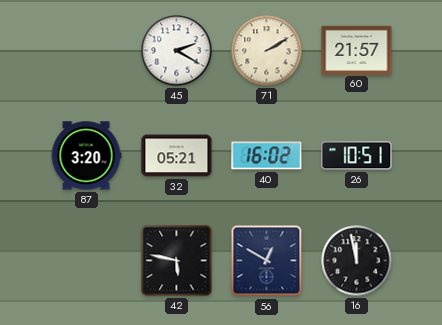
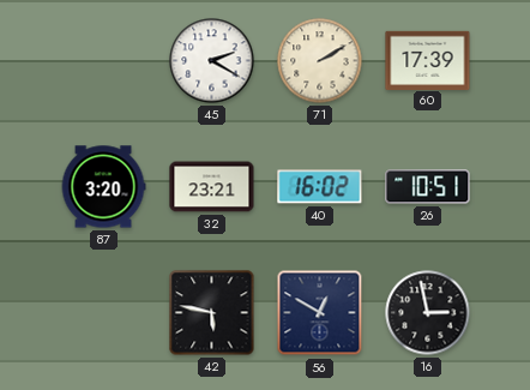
60: 21:57 -> 17:39
32: 05:21 -> 23:21
16: 11:58 -> 2:58
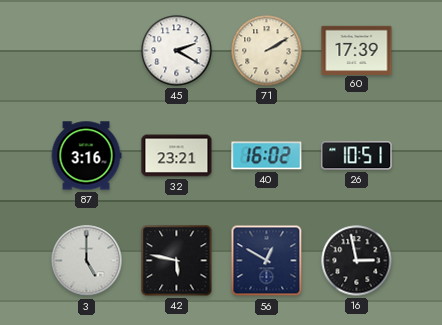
87: 3:20 -> 3:16
3: none -> 5:00
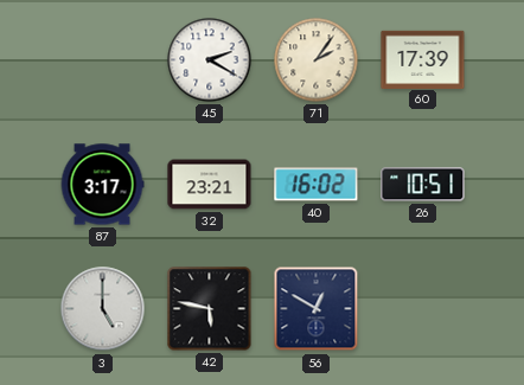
71: 2:10 -> 2:06
87: 3:16 -> 3:17
16: 2:58 -> none
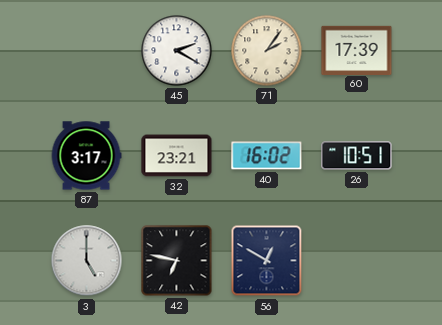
42: 5:47 -> 6:47
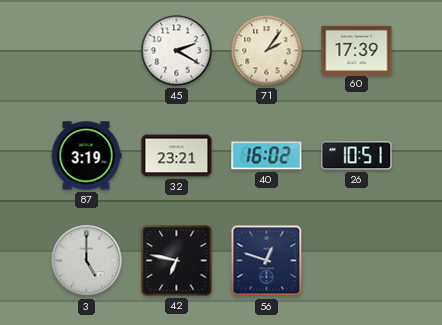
87: 3:17 -> 3:19
56: 12:50 -> 12:48
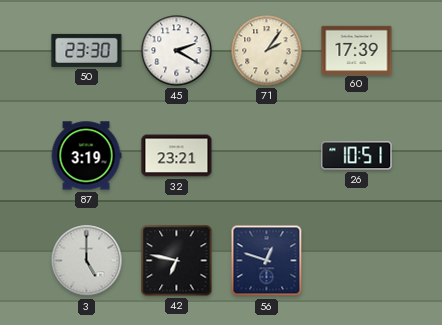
50: none -> 23:30
40: 16:02 -> none
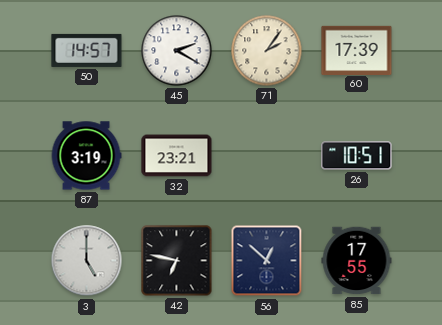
50: 23:30 -> 14:57
56: 12:48 -> 12:52
85: none -> 17:55
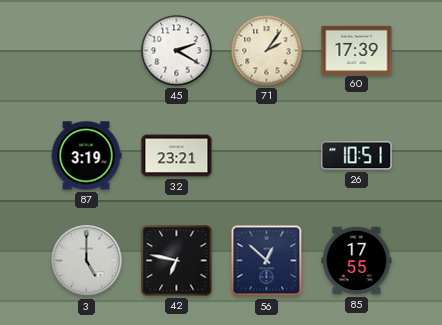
50: 14:57 -> none
